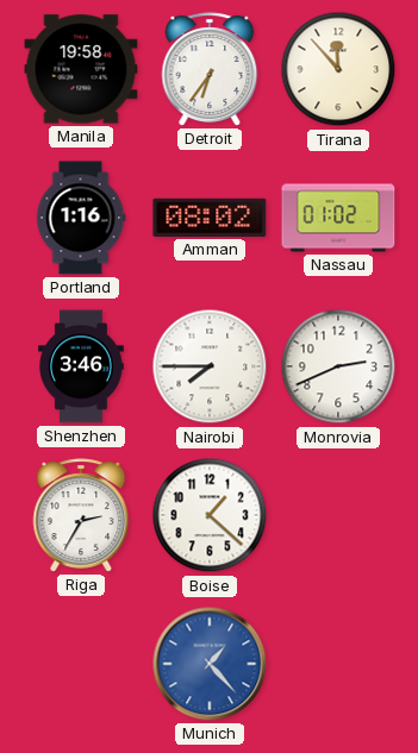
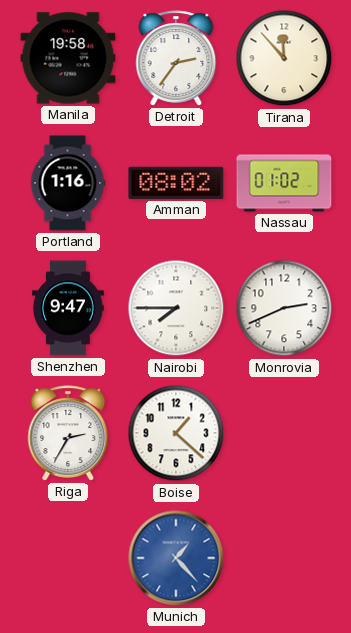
Detroit: 6:36 -> 2:36
Shenzhen: 3:46 -> 9:47
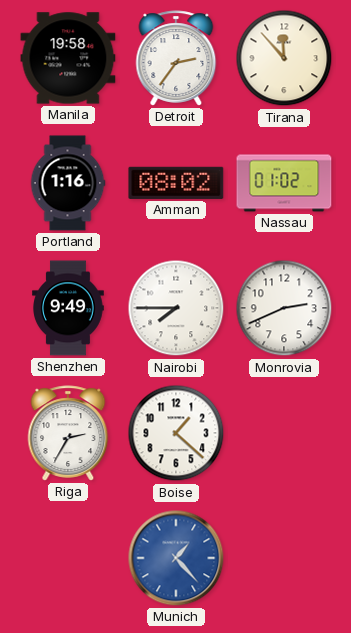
Shenzhen: 9:47 -> 9:49
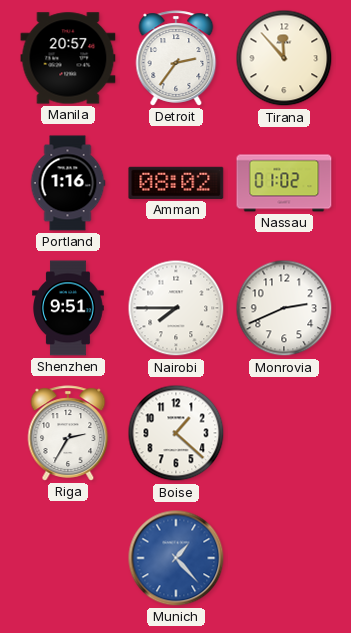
Manila: 19:58 -> 20:57
Shenzhen: 9:49 -> 9:51
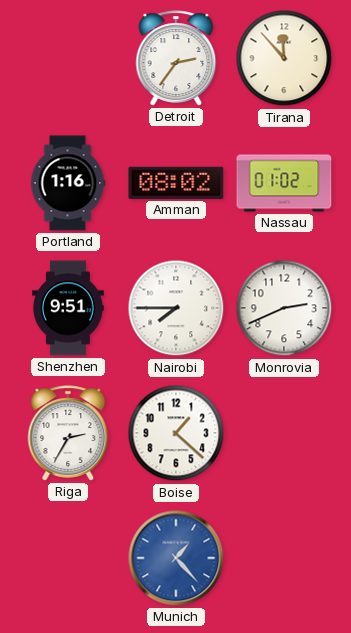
Manila: 20:57 -> none
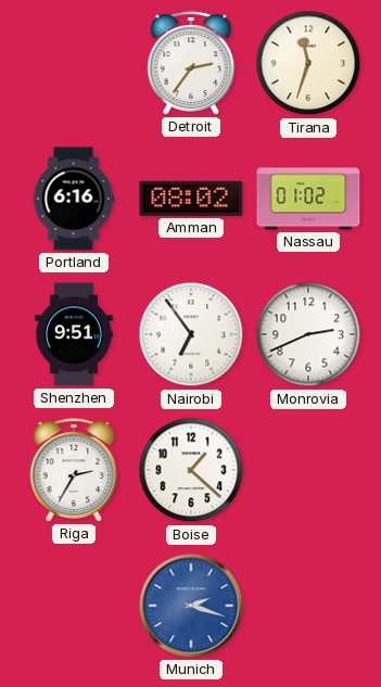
Tirana: 11:53 -> 11:33
Portland: 1:16 -> 6:16
Nairobi: 7:45 -> 6:54
Munich: 1:23 -> 2:18
